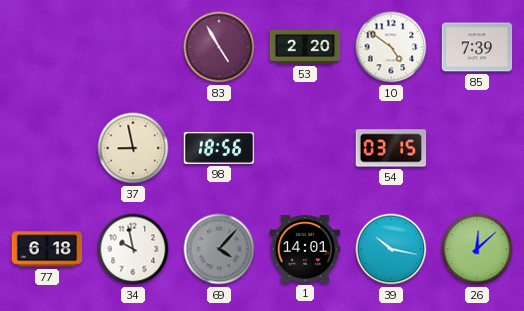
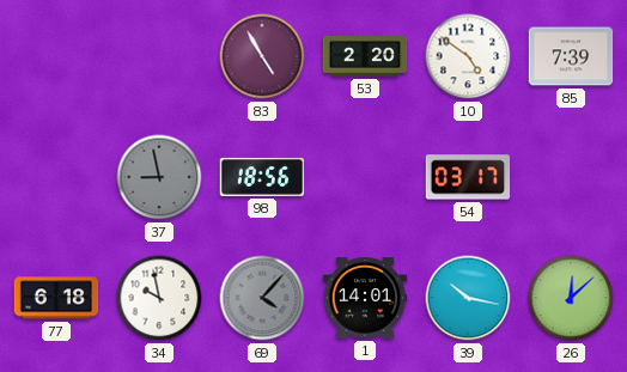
37 dial: cream -> grey
54: 03:15 -> 03:17
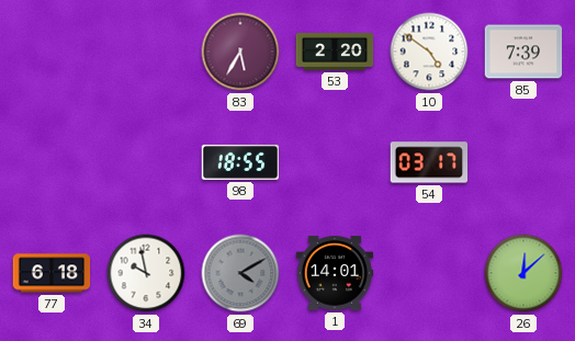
83: 4:55 -> 5:35
37: 8:58 -> none
98: 18:56 -> 18:55
69: 4:07 -> 4:10
39: 10:17 -> none
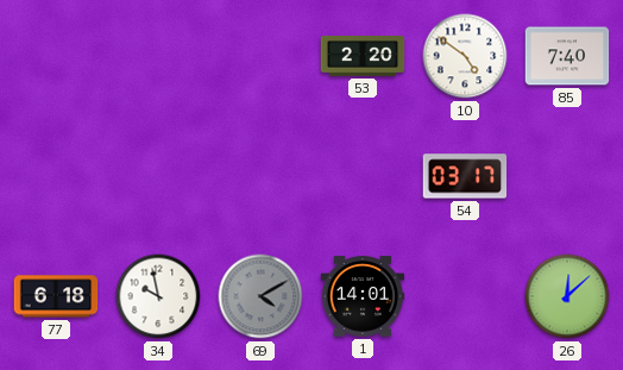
83: 5:35 -> none
85: 7:39 -> 7:40
98: 18:55 -> none
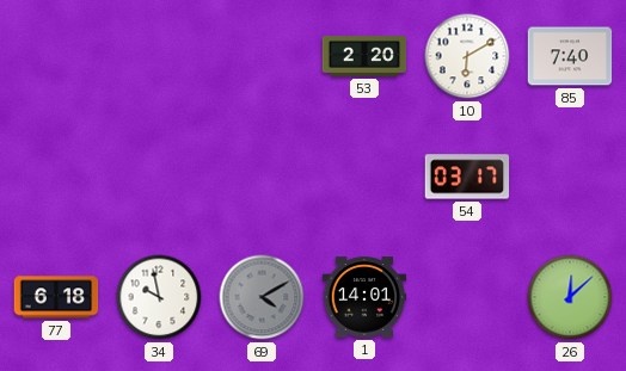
10: 4:51 -> 6:10
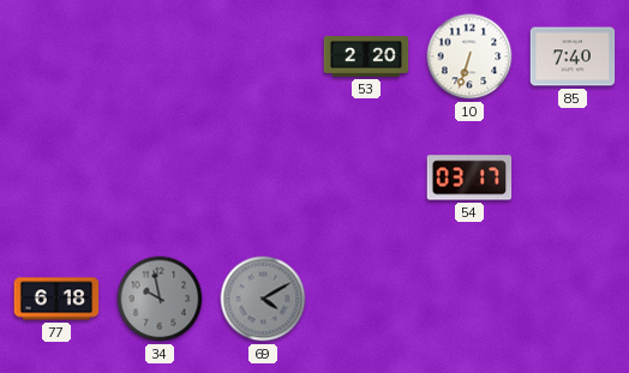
10: 6:10 -> 6:33
34 dial: white -> grey
1: 14:01 -> none
26: 12:08 -> none
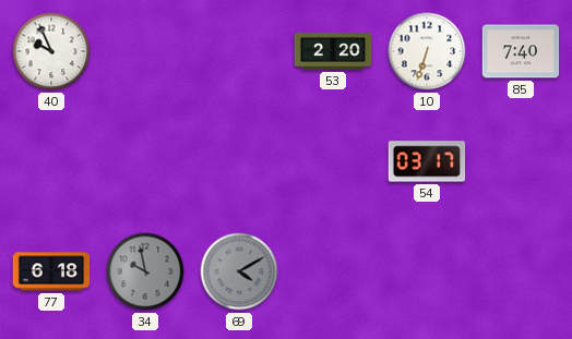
40: none -> 9:56
